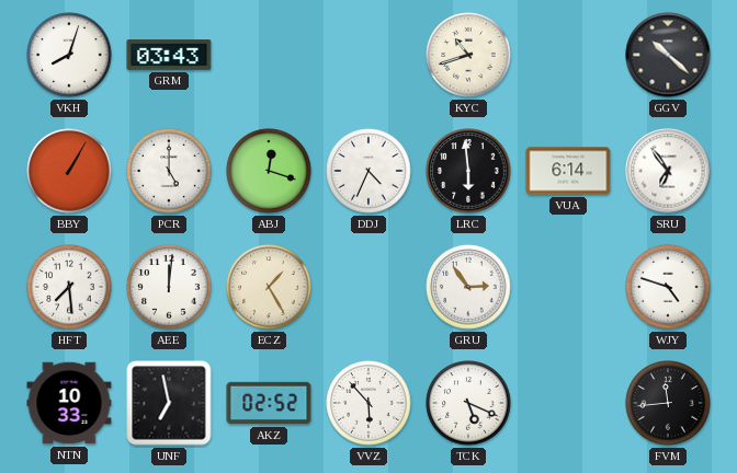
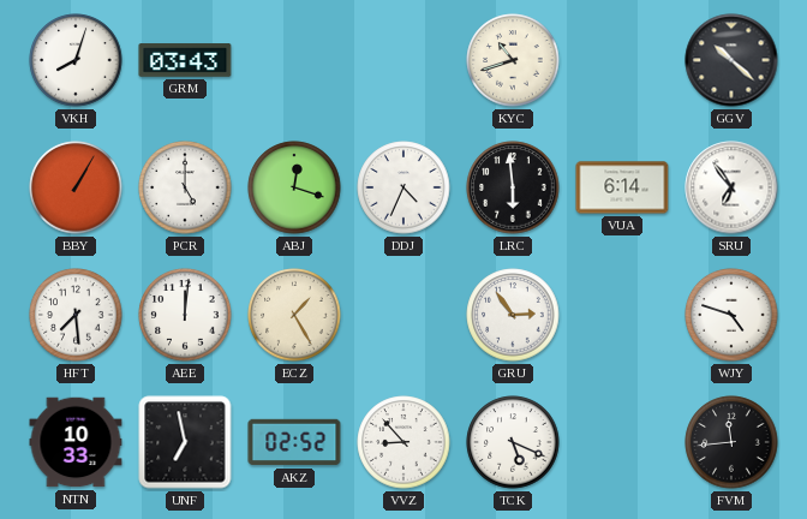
VVZ: 5:53 -> 8:53
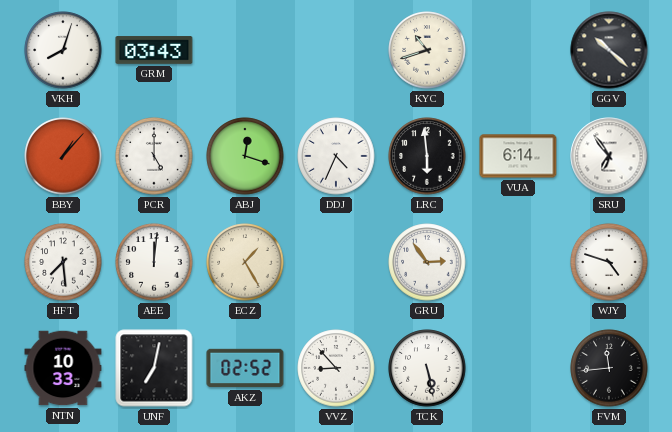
BBY: 1:05 -> 1:07
UNF: 6:58 -> 7:02
TCK: 5:19 -> 5:28
